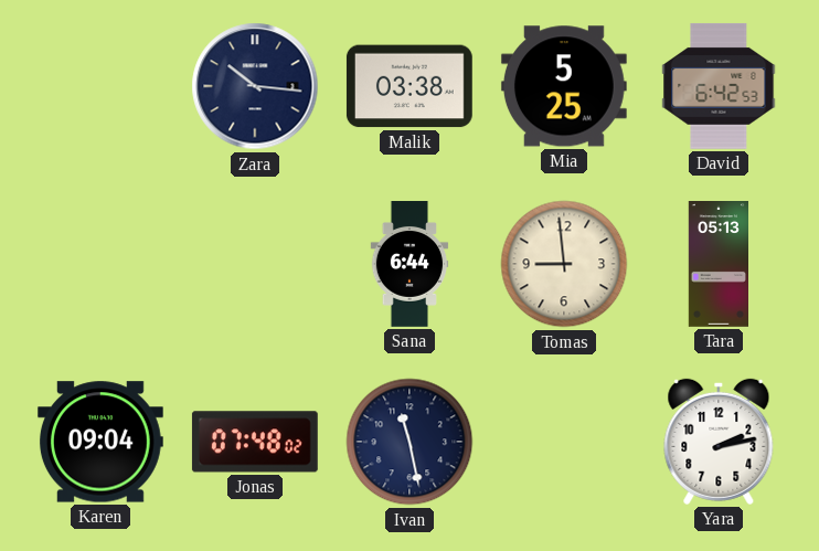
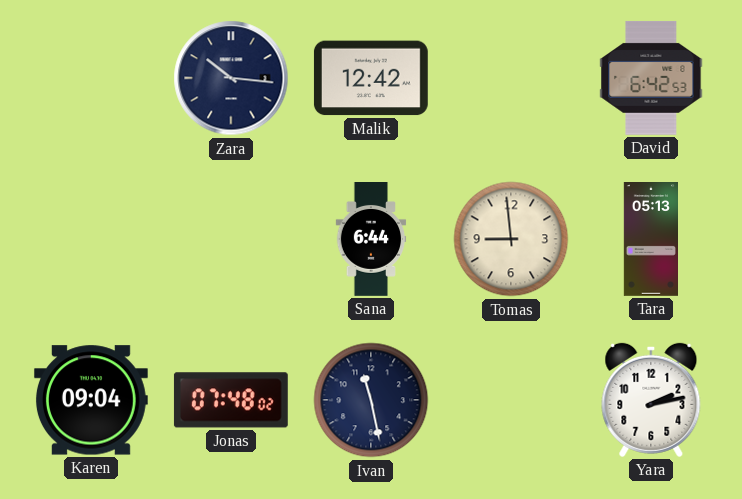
Malik: 03:38 -> 12:42
Mia: 5:25 -> none
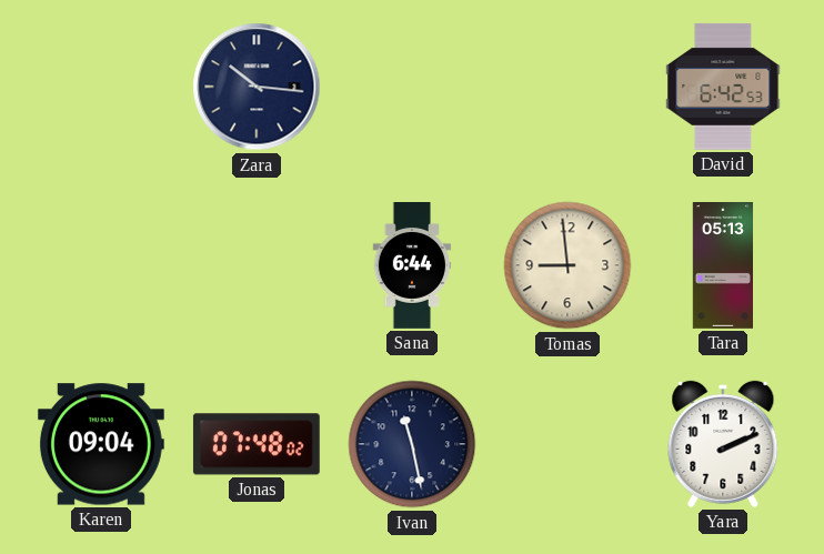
Malik: 12:42 -> none
Yara: 2:13 -> 2:11
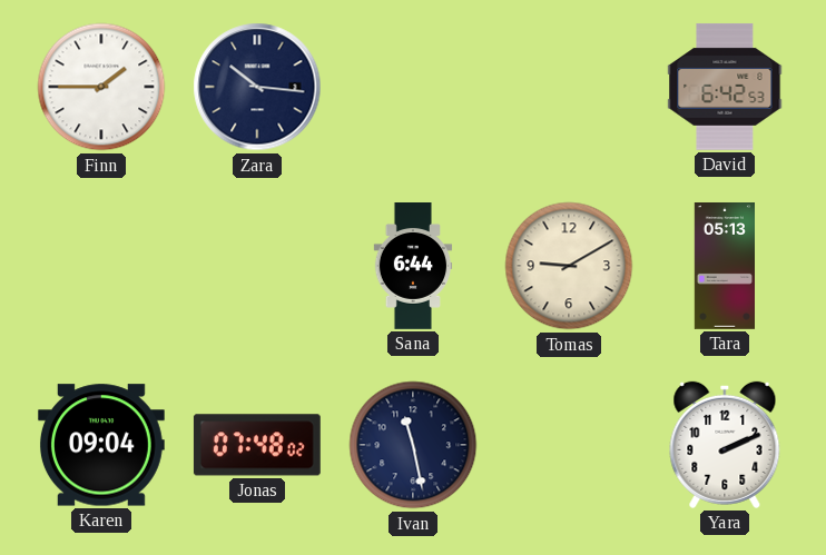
Finn: none -> 1:45
Tomas: 8:59 -> 9:10
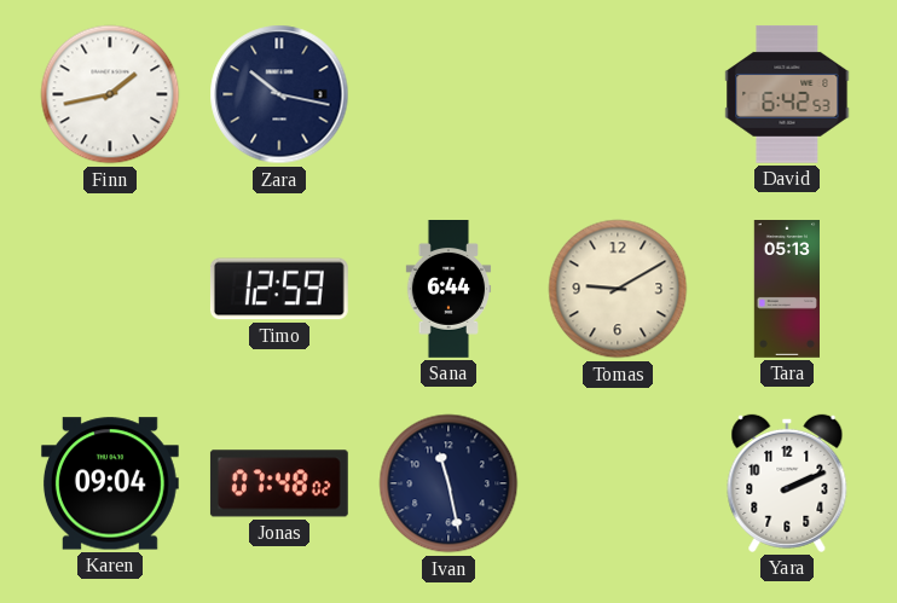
Finn: 1:45 -> 1:43
Zara: 10:16 -> 10:17
Timo: none -> 12:59
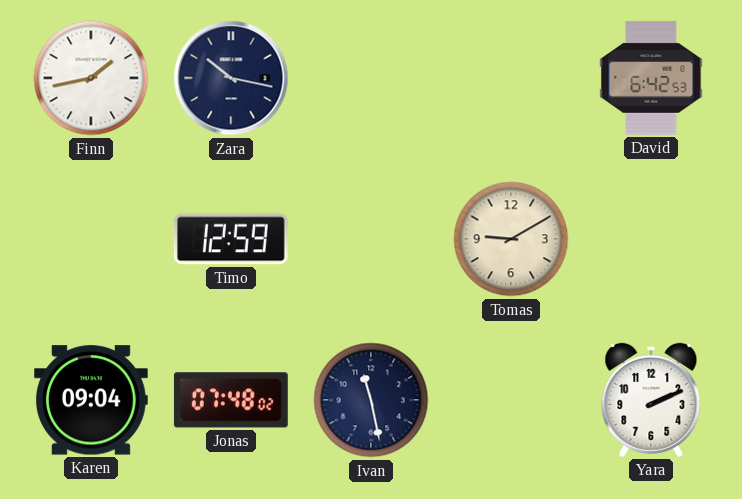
Sana: 6:44 -> none
Tara: 05:13 -> none
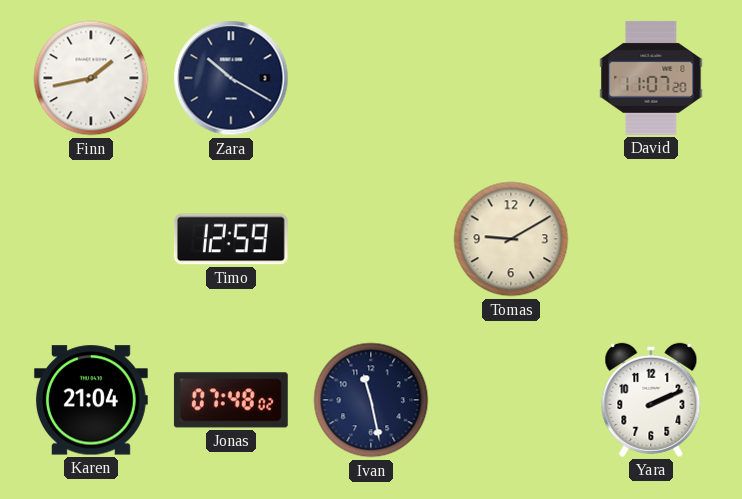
Zara: 10:17 -> 10:20
David: 6:42 -> 11:07
Karen: 09:04 -> 21:04
